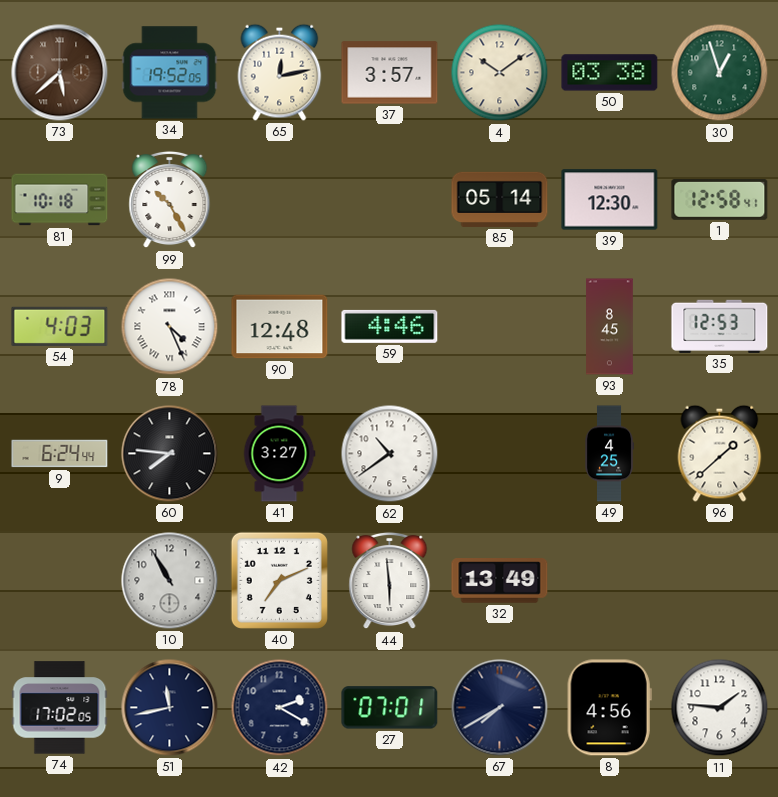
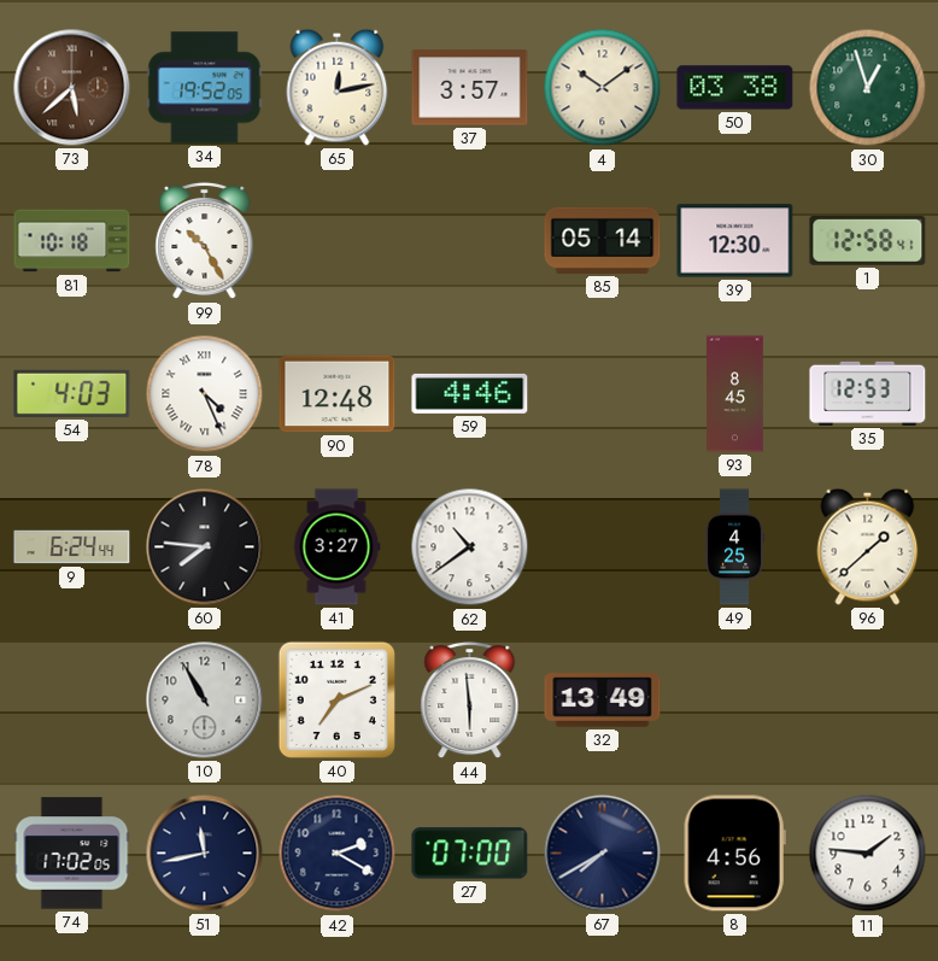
27: 07:01 -> 07:00
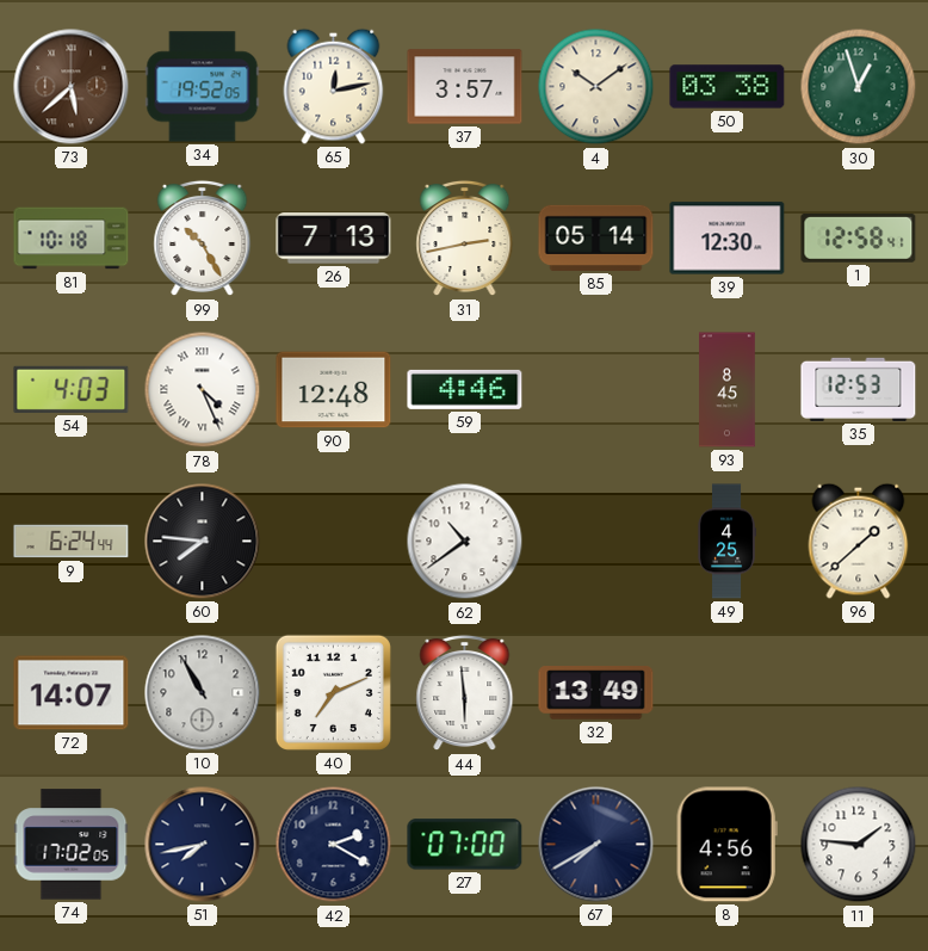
26: none -> 7:13
31: none -> 2:43
41: 3:27 -> none
72: none -> 14:07
51: 11:43 -> 7:43
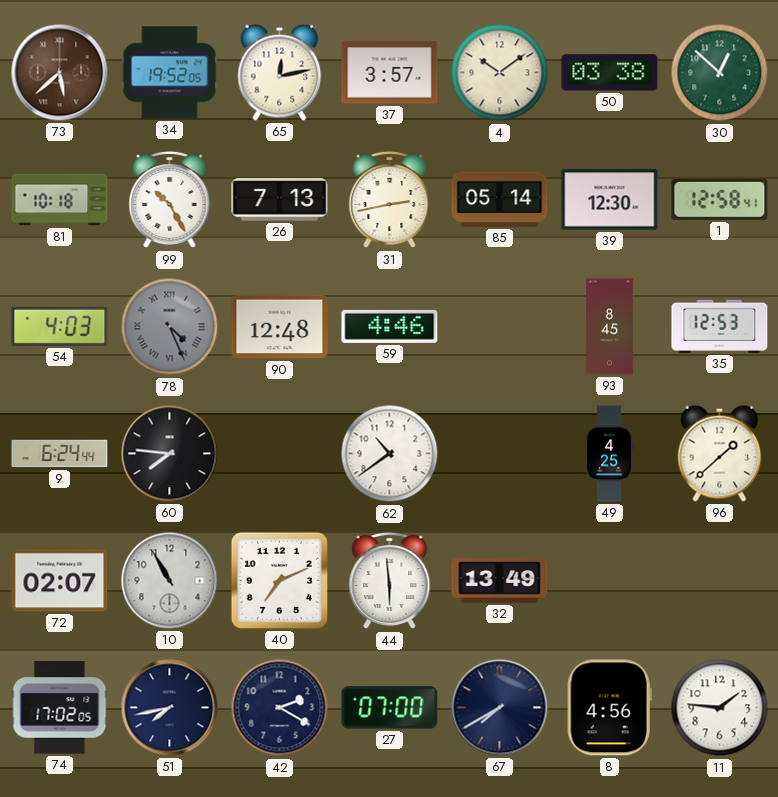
30: 12:57 -> 12:52
78 dial: white -> grey
72: 14:07 -> 02:07
